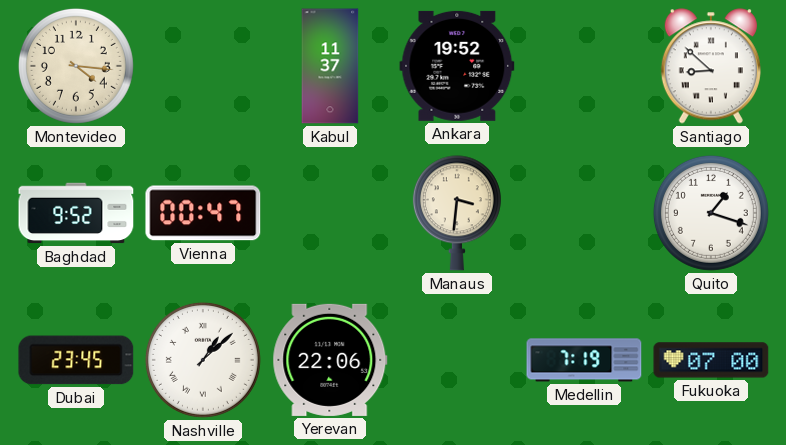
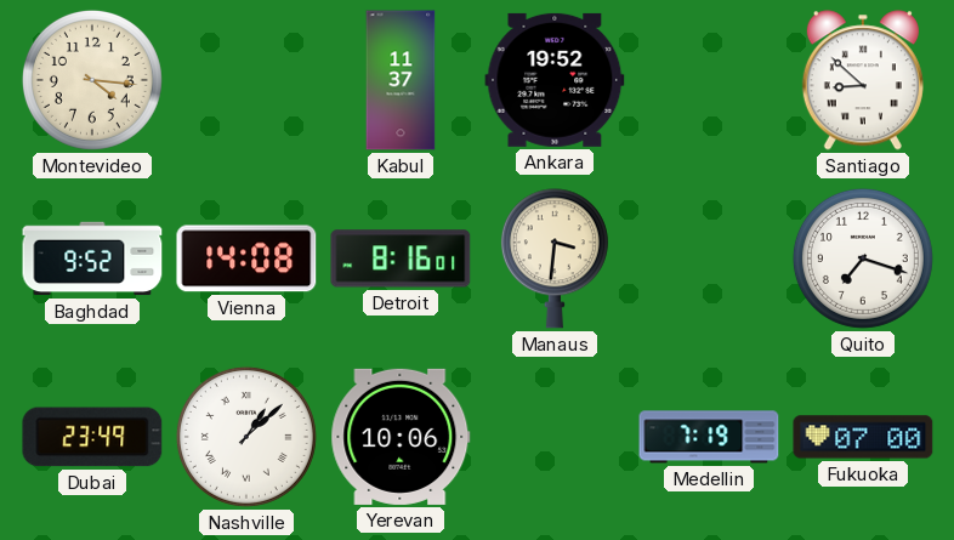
Vienna: 00:47 -> 14:08
Detroit: none -> 8:16
Quito: 1:18 -> 7:18
Dubai: 23:45 -> 23:49
Yerevan: 22:06 -> 10:06
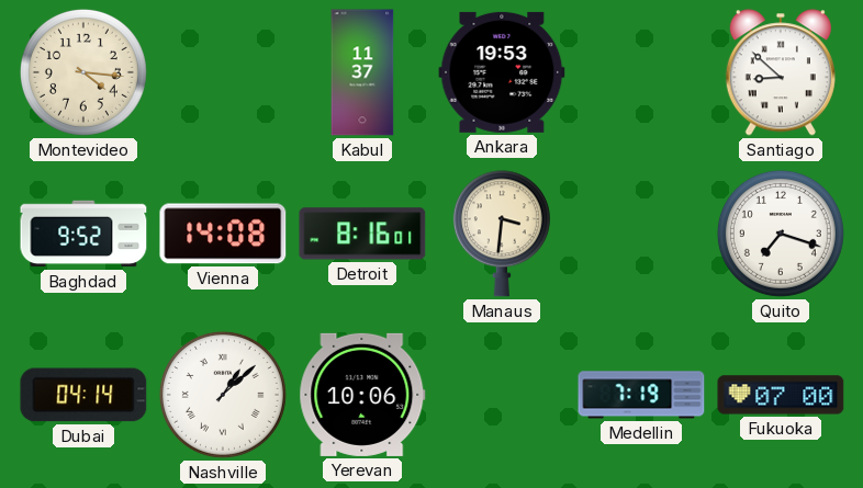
Ankara: 19:52 -> 19:53
Dubai: 23:49 -> 04:14
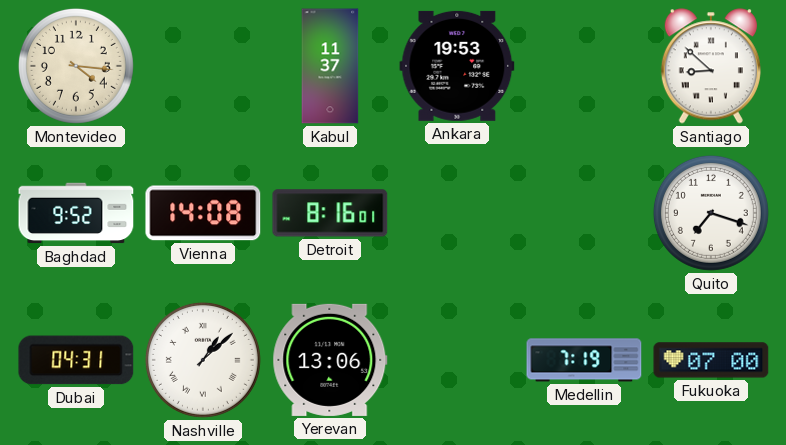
Manaus: 3:31 -> none
Dubai: 04:14 -> 04:31
Yerevan: 10:06 -> 13:06
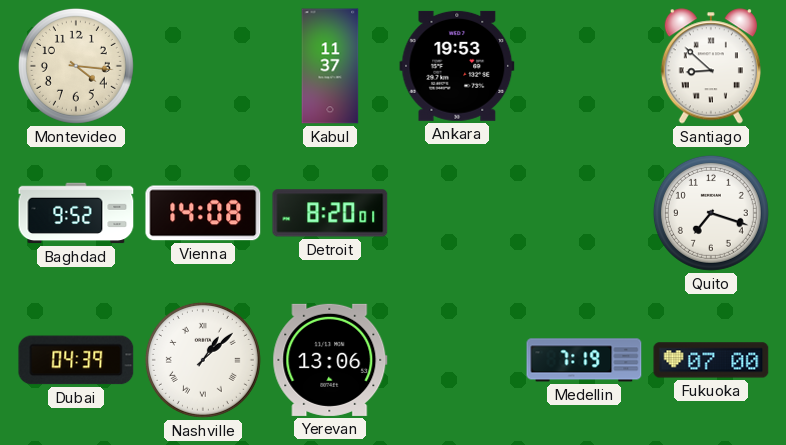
Detroit: 8:16 -> 8:20
Dubai: 04:31 -> 04:39
